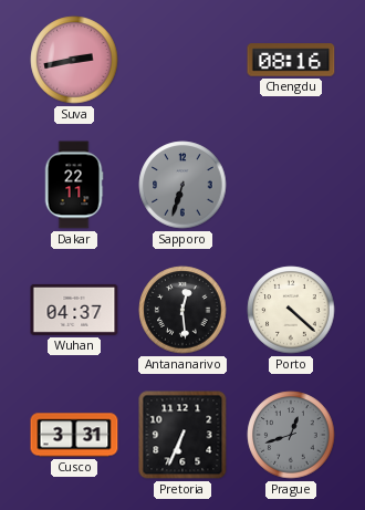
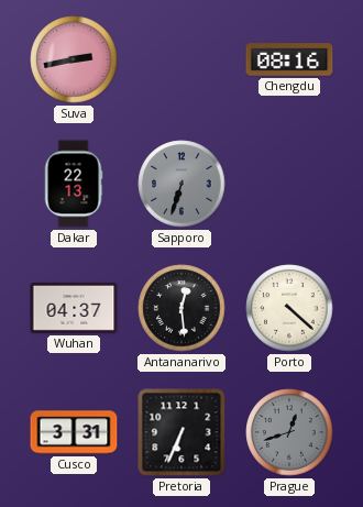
Dakar: 22:11 -> 22:13
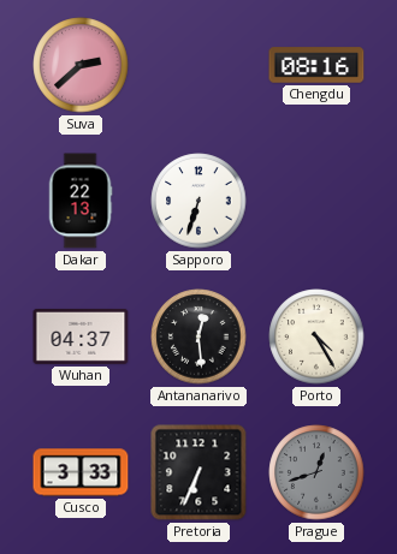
Suva: 2:43 -> 2:38
Sapporo dial: grey -> white
Porto: 4:22 -> 4:25
Cusco: 3:31 -> 3:33
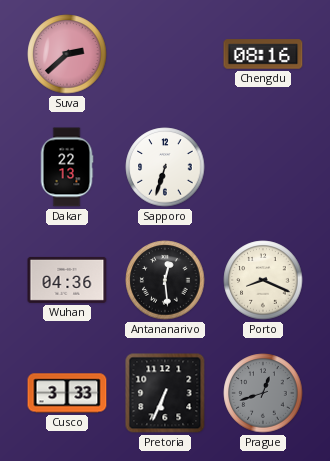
Wuhan: 04:37 -> 04:36
Porto: 4:25 -> 8:19
